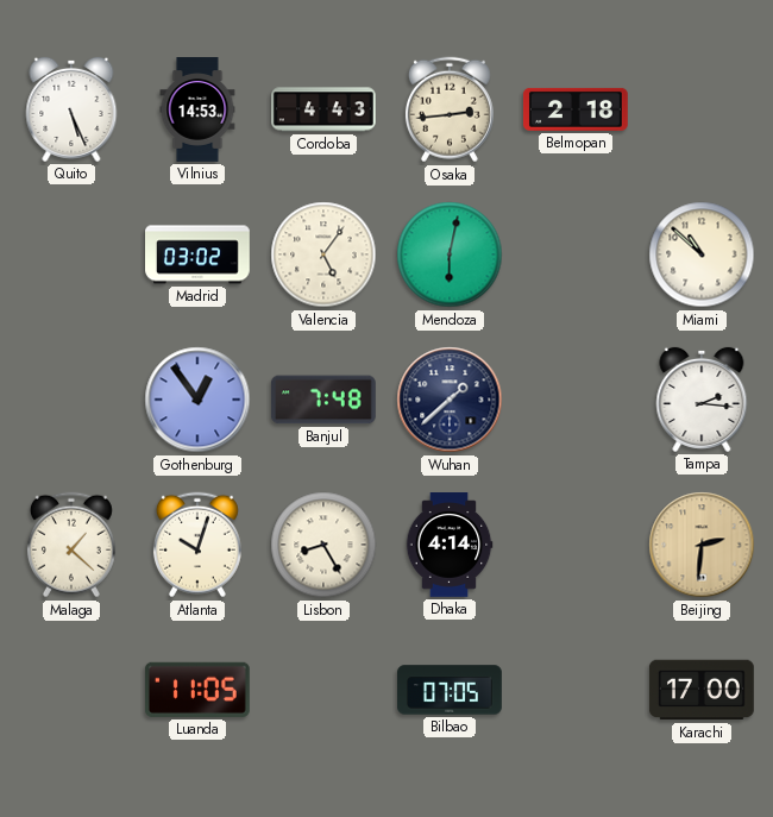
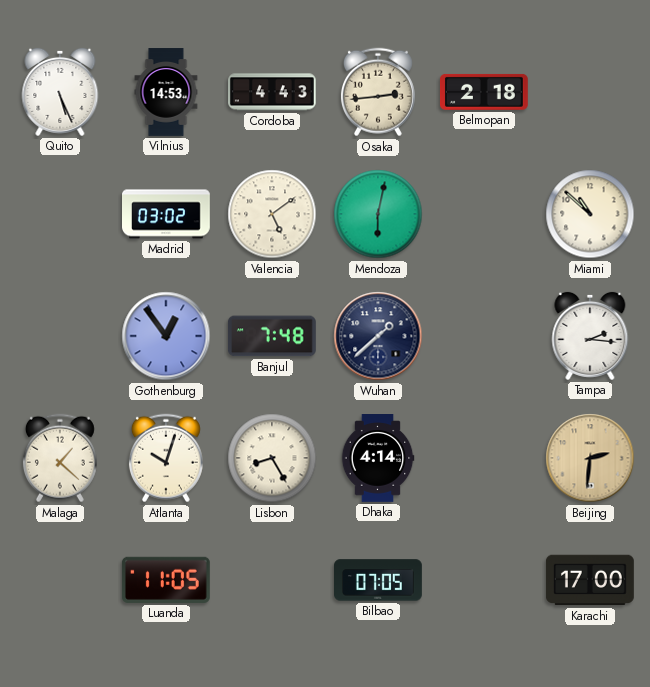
Valencia: 5:06 -> 5:09
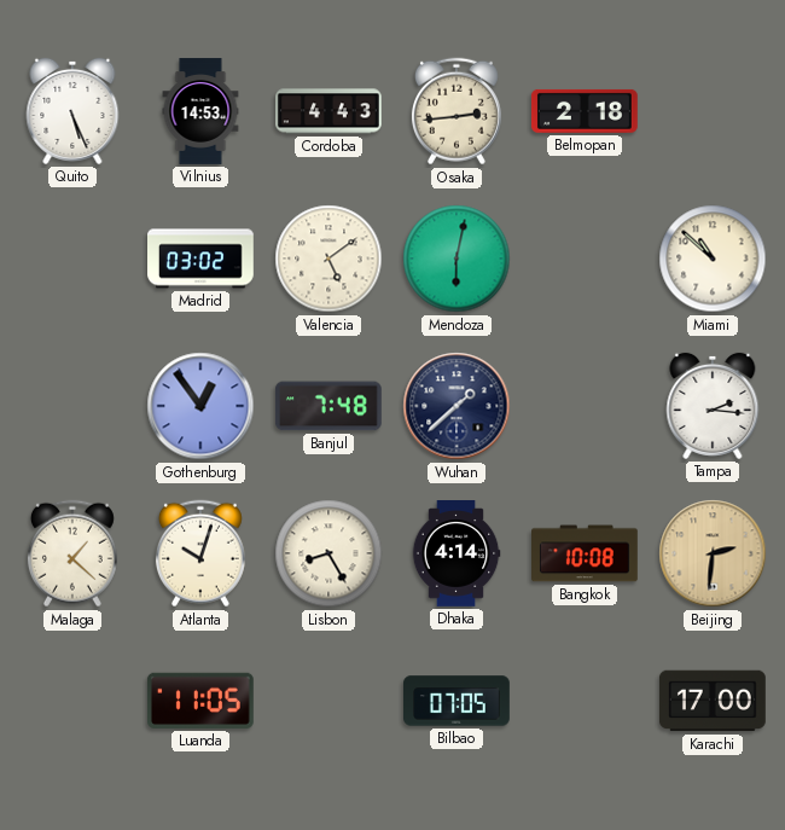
Bangkok: none -> 10:08
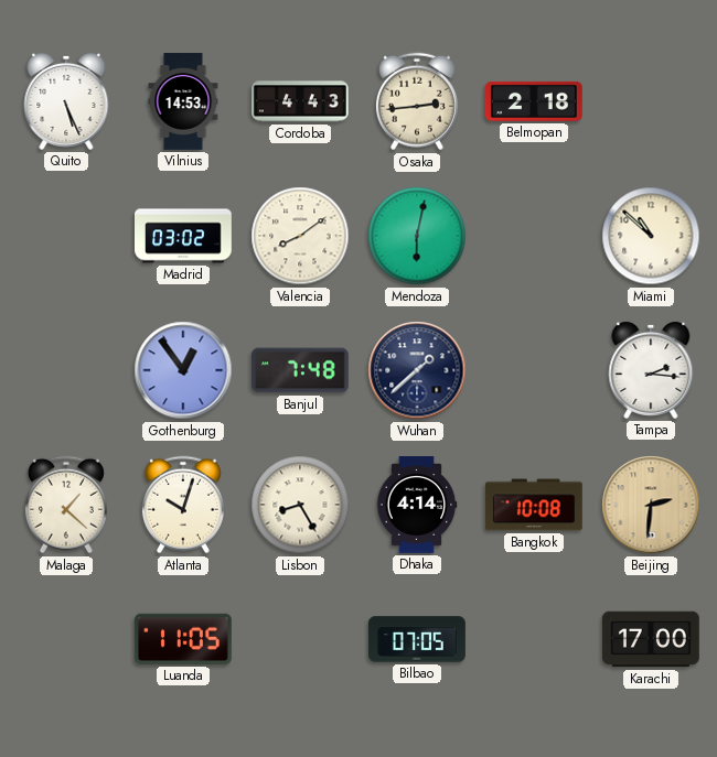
Valencia: 5:09 -> 8:09
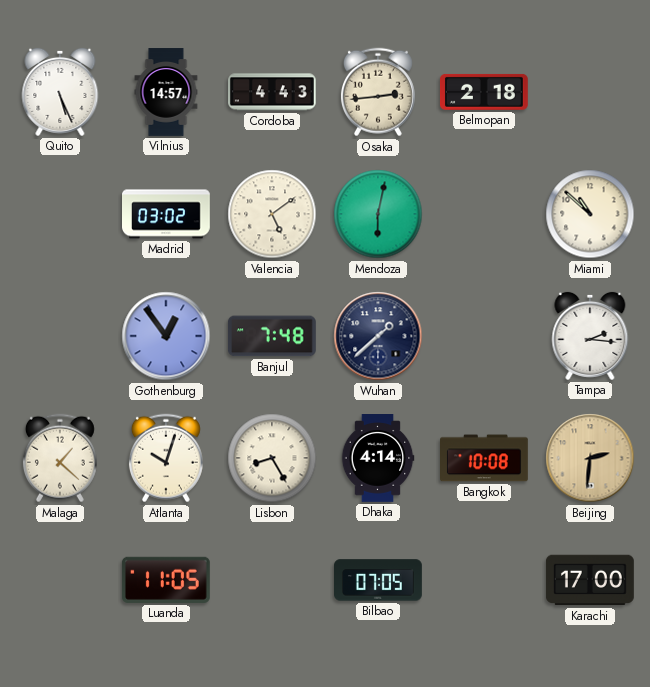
Vilnius: 14:53 -> 14:57
Valencia: 8:09 -> 5:09
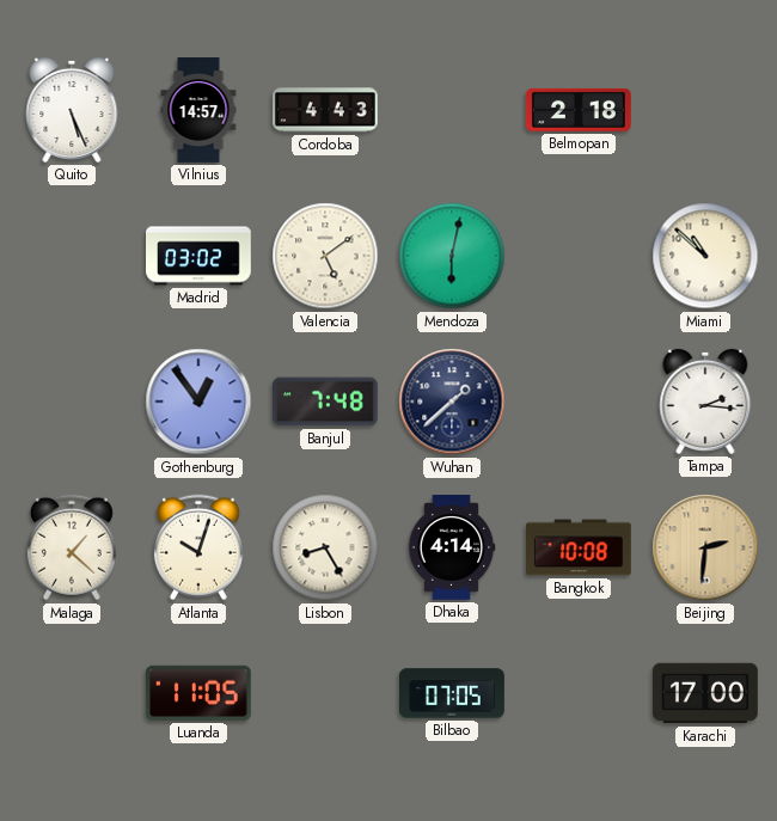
Osaka: 2:44 -> none
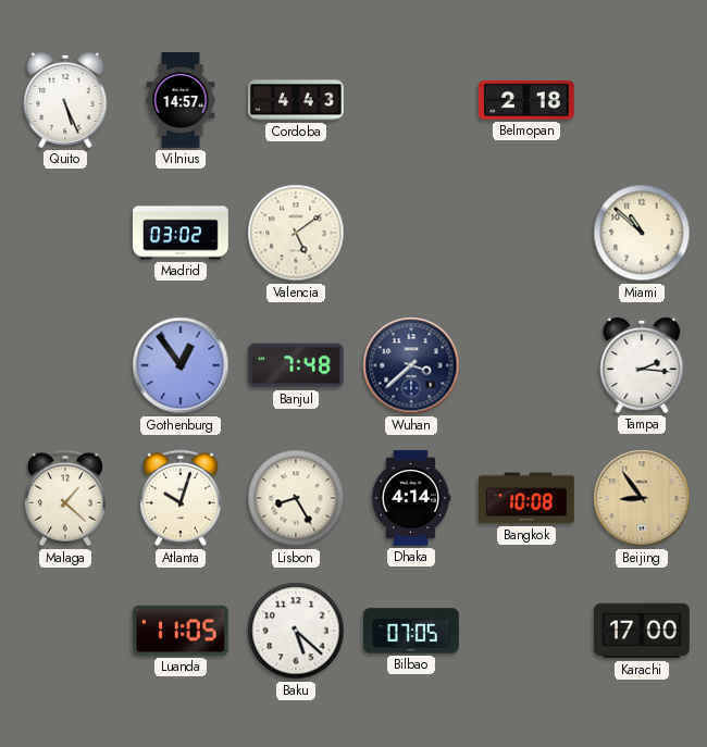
Mendoza: 6:02 -> none
Wuhan: 1:38 -> 3:38
Beijing: 2:31 -> 8:54
Baku: none -> 5:22
